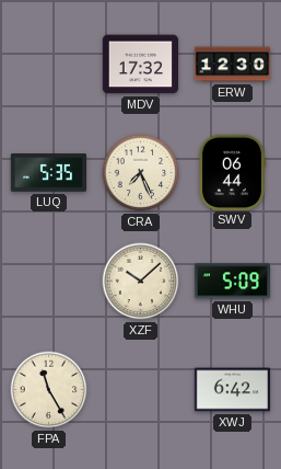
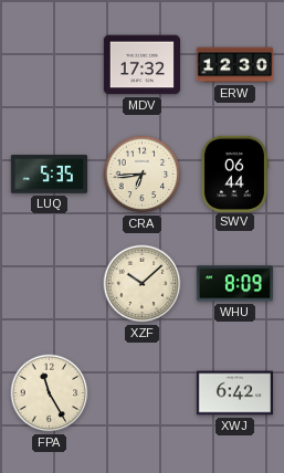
CRA: 7:26 -> 6:44
WHU: 5:09 -> 8:09
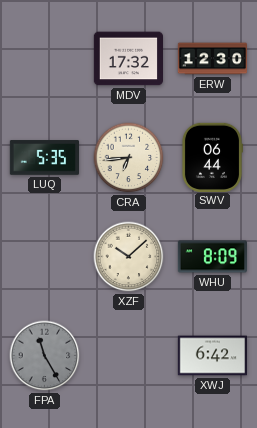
FPA dial: cream -> grey
